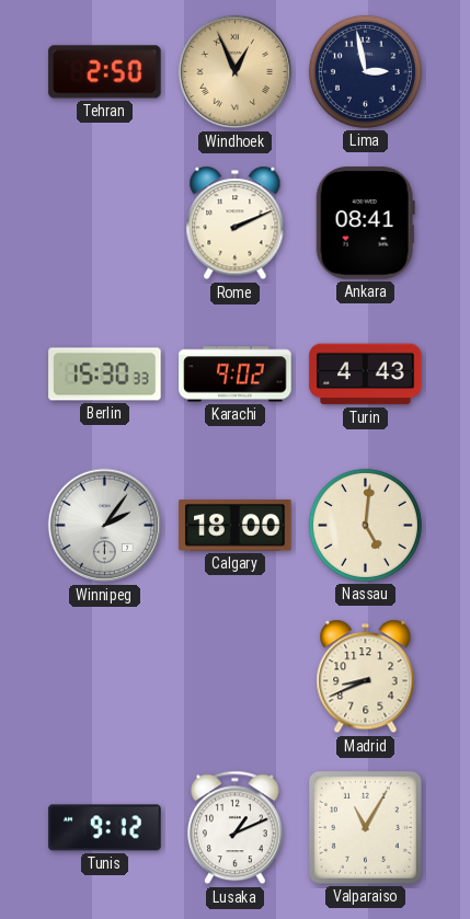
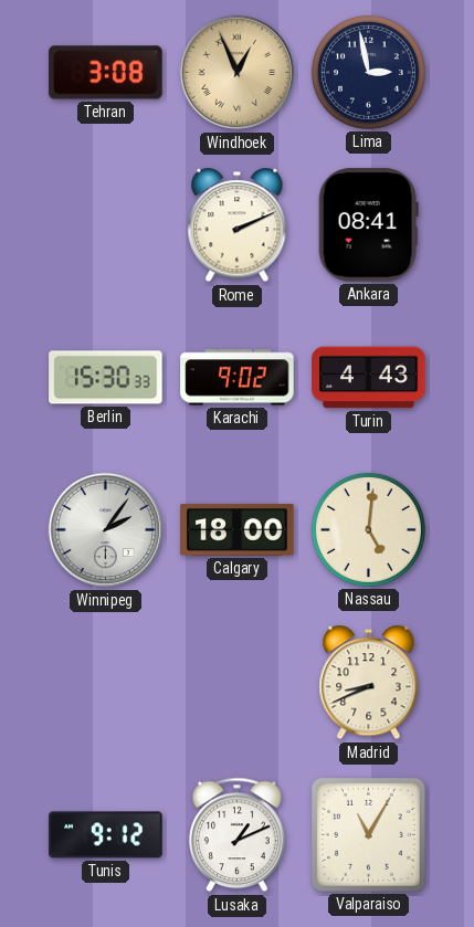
Tehran: 2:50 -> 3:08
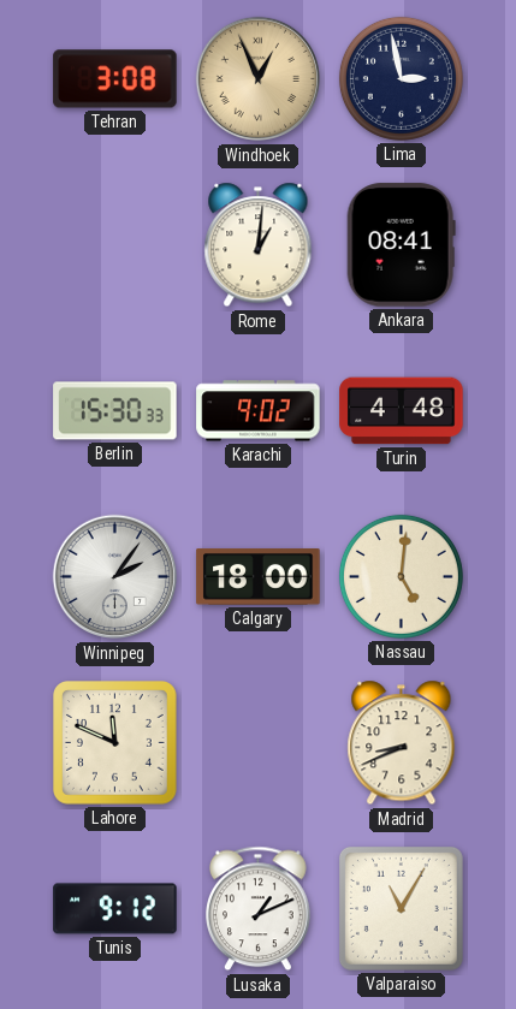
Rome: 2:11 -> 1:01
Turin: 4:43 -> 4:48
Lahore: none -> 11:49
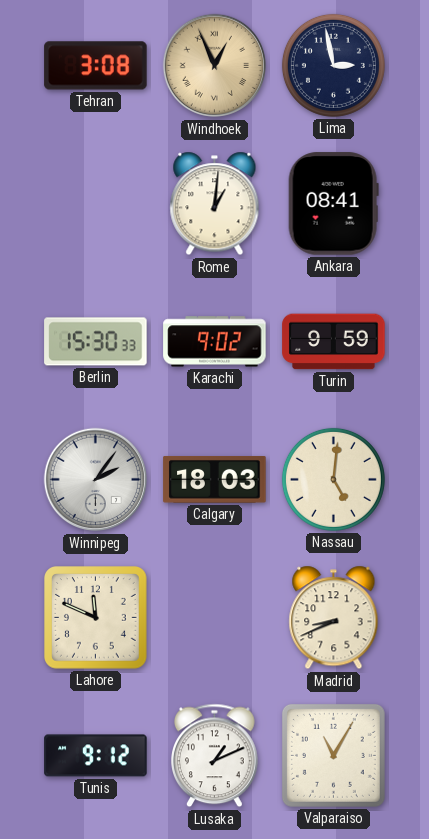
Turin: 4:48 -> 9:59
Calgary: 18:00 -> 18:03
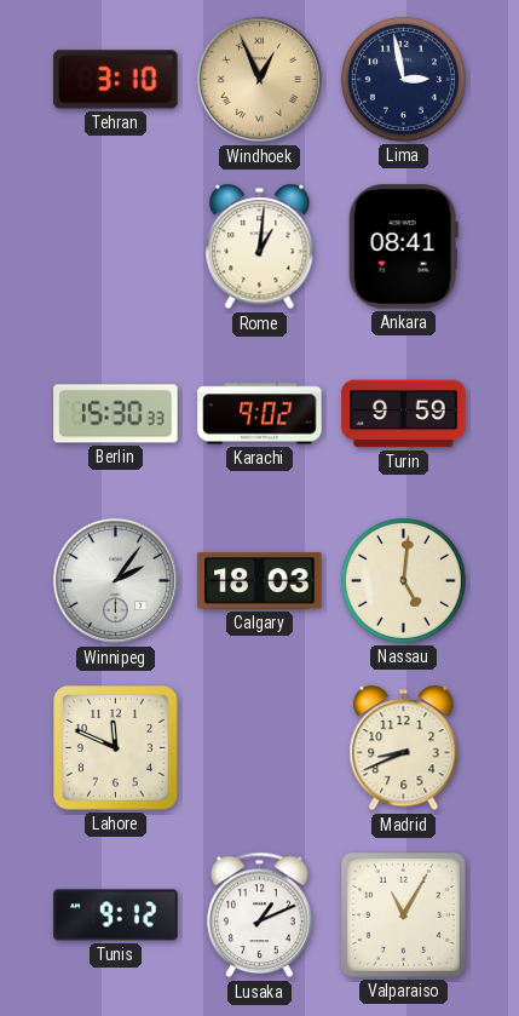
Tehran: 3:08 -> 3:10
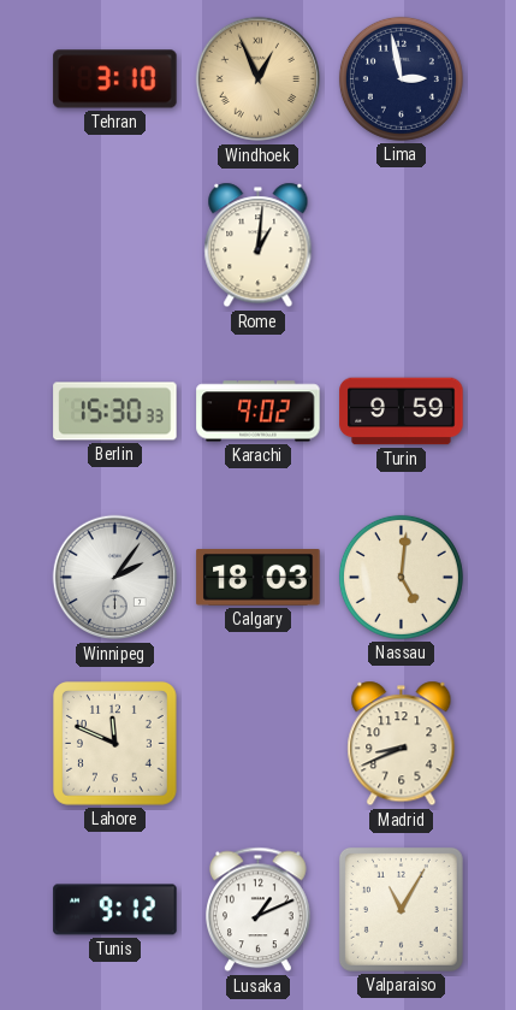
Ankara: 08:41 -> none
